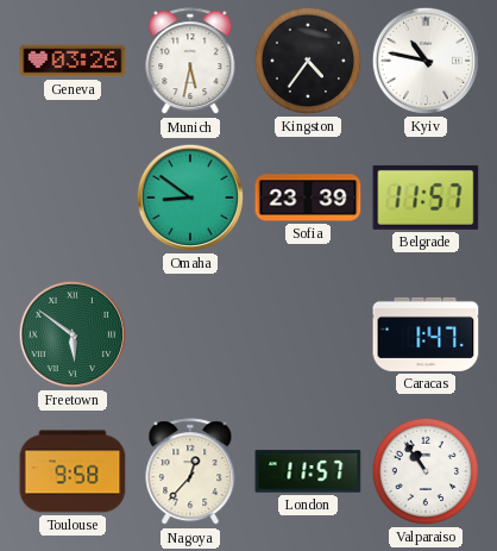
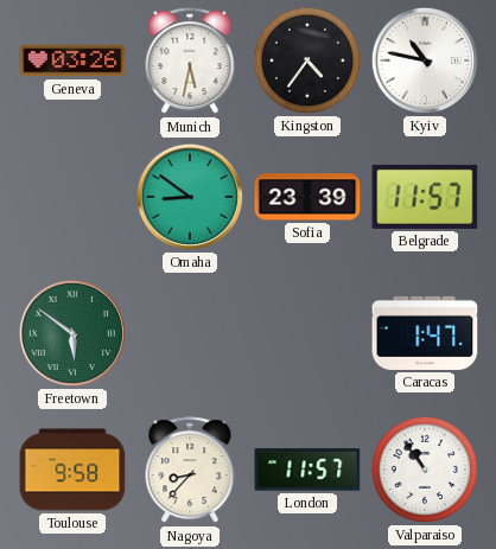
Nagoya: 12:37 -> 8:37
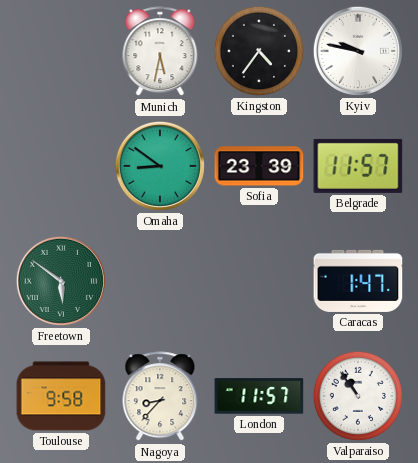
Geneva: 03:26 -> none
Kyiv: 10:47 -> 9:47
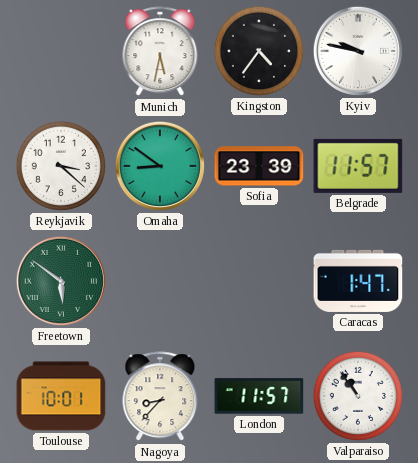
Reykjavik: none -> 3:22
Toulouse: 9:58 -> 10:01
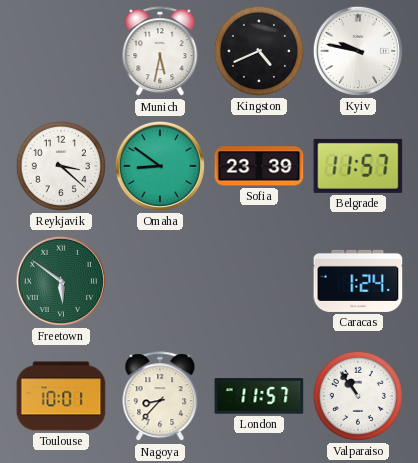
Kingston: 4:36 -> 4:41
Caracas: 1:47 -> 1:24
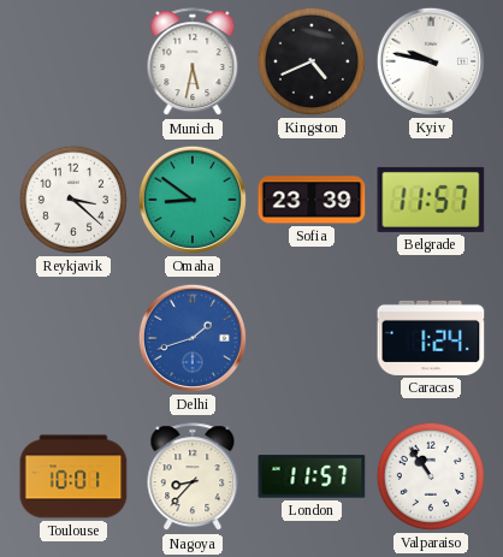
Freetown: 5:51 -> none
Delhi: none -> 1:42
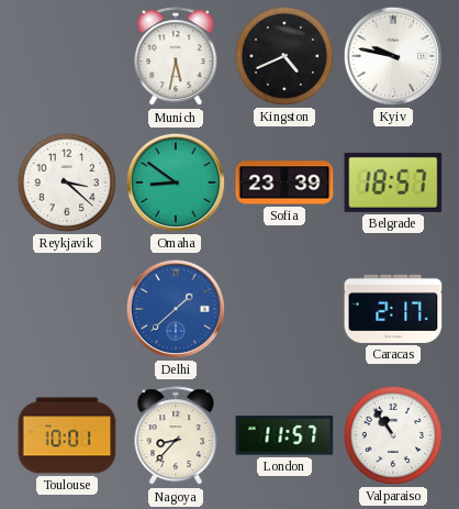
Belgrade: 11:57 -> 18:57
Delhi: 1:42 -> 1:38
Caracas: 1:24 -> 2:17
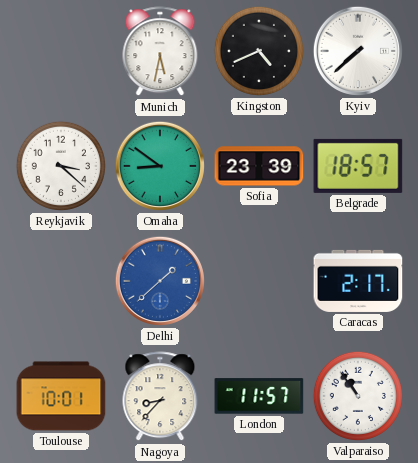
Kyiv: 9:47 -> 7:38
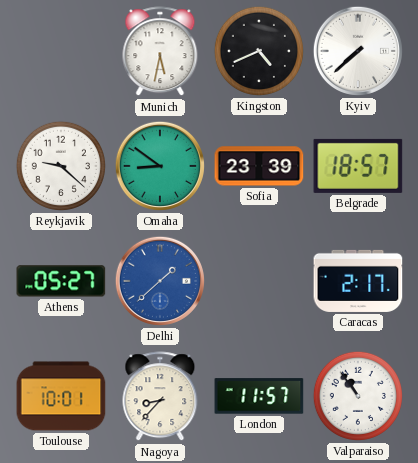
Reykjavik: 3:22 -> 9:22
Athens: none -> 05:27
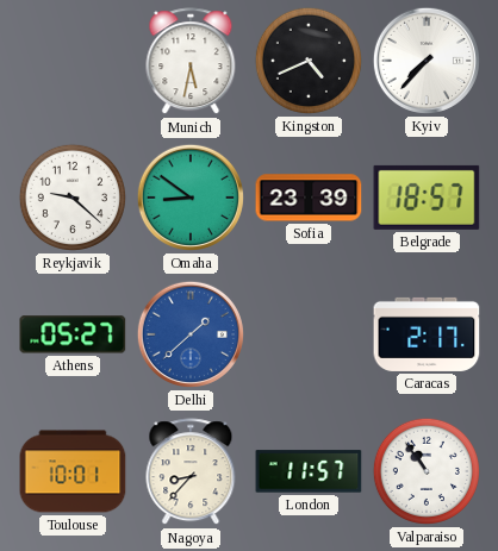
Kyiv: 7:38 -> 7:37
